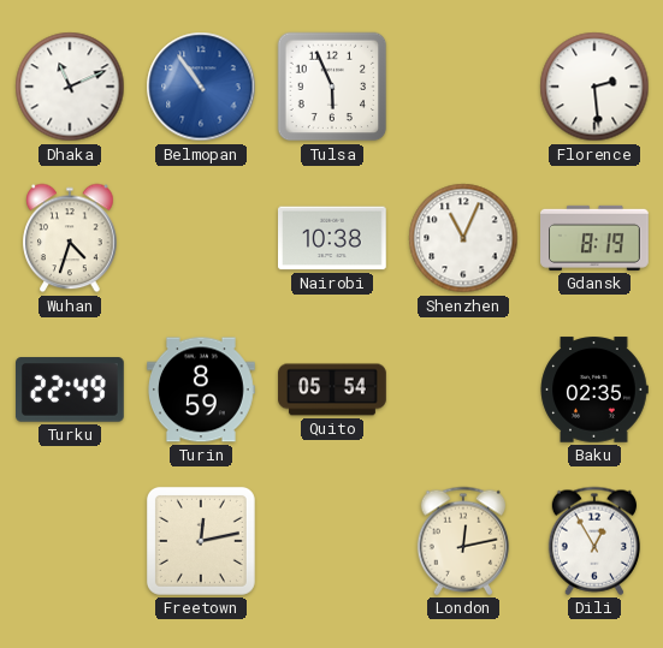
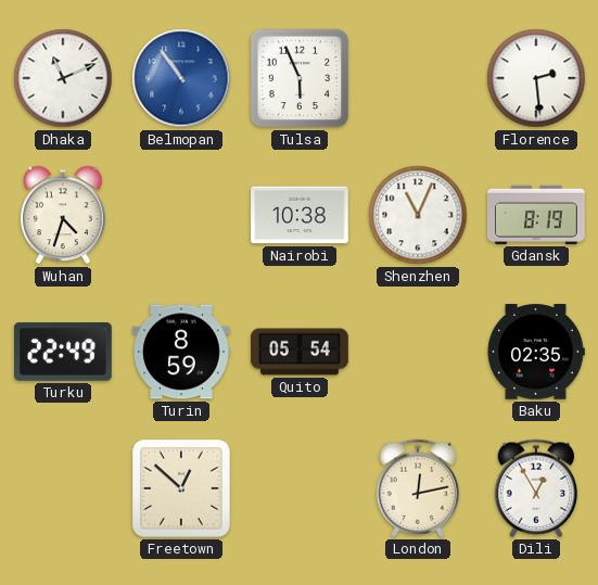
Freetown: 12:13 -> 12:52
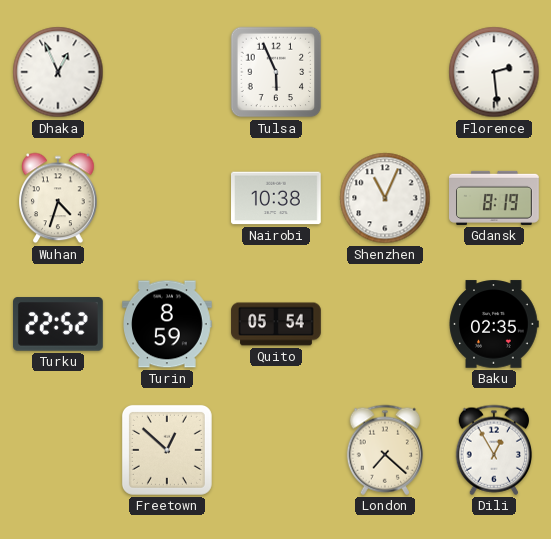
Dhaka: 11:11 -> 12:56
Belmopan: 10:54 -> none
Turku: 22:49 -> 22:52
London: 12:13 -> 7:22
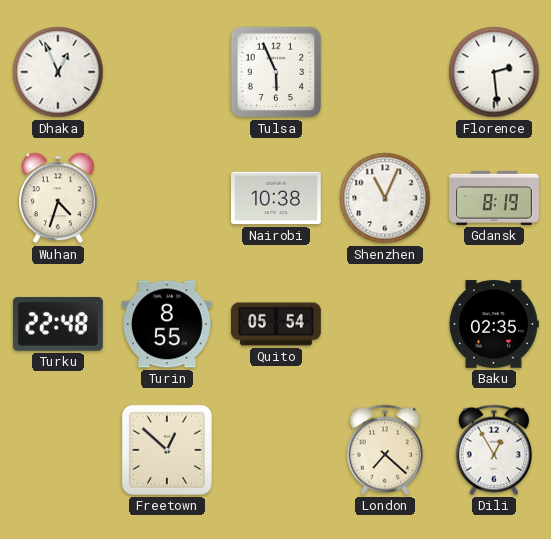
Turku: 22:52 -> 22:48
Turin: 8:59 -> 8:55
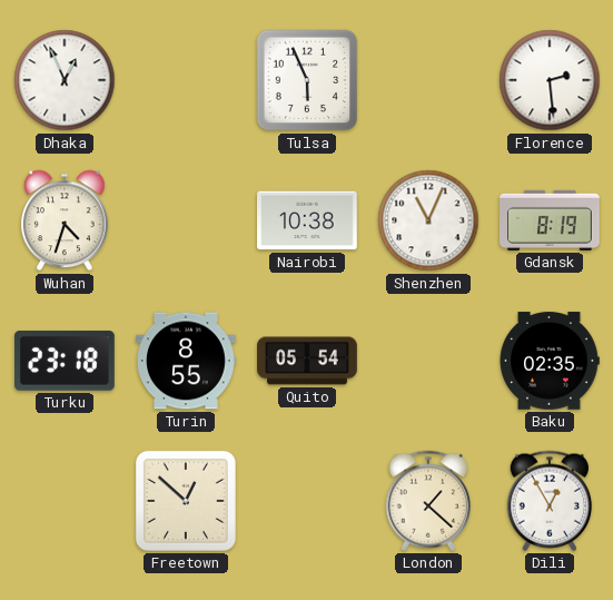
Turku: 22:48 -> 23:18
London: 7:22 -> 1:22
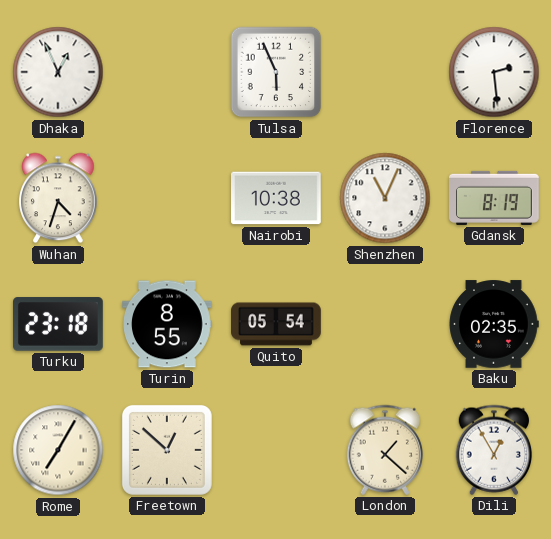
Rome: none -> 7:05
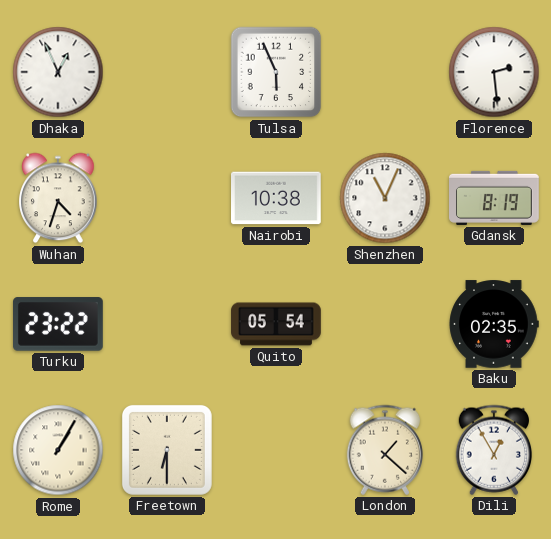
Turku: 23:18 -> 23:22
Turin: 8:55 -> none
Rome: 7:05 -> 1:05
Freetown: 12:52 -> 6:30
